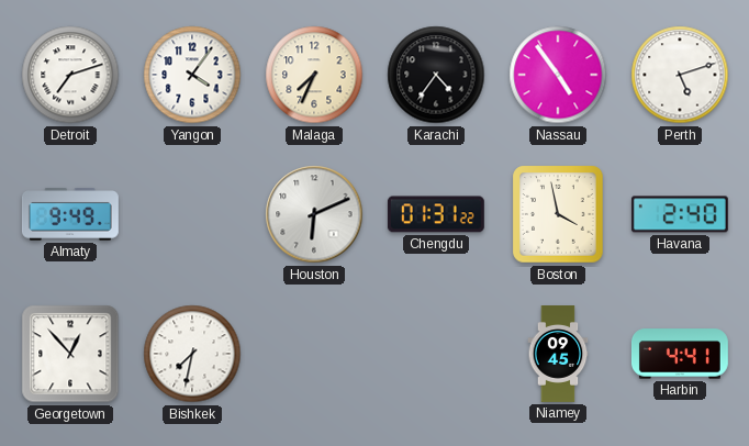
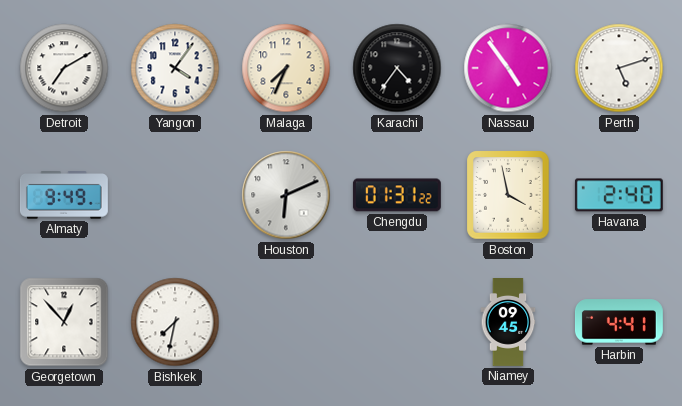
Detroit: 7:12 -> 7:10
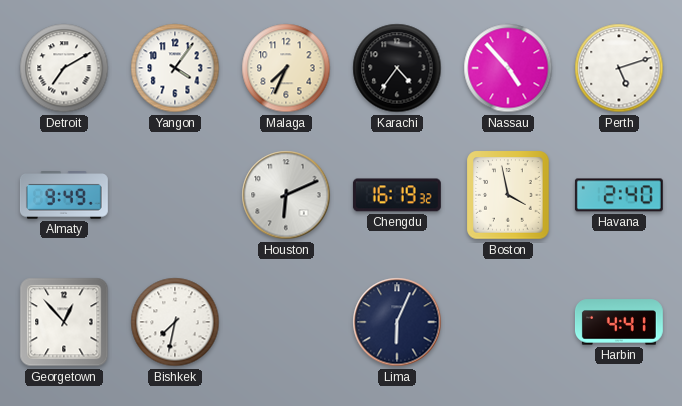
Nassau: 4:54 -> 4:53
Chengdu: 01:31 -> 16:19
Lima: none -> 6:04
Niamey: 09:45 -> none
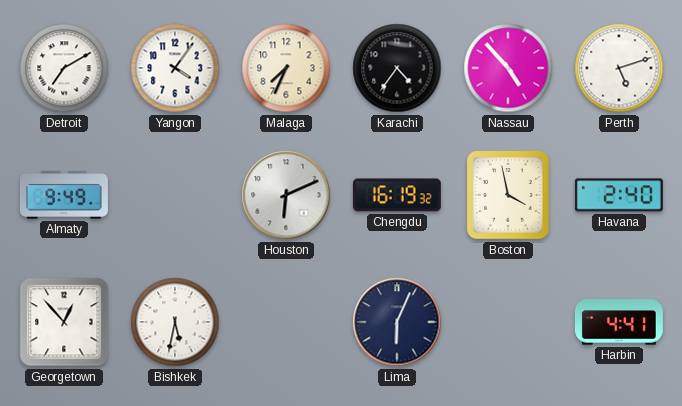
Bishkek: 7:32 -> 5:32
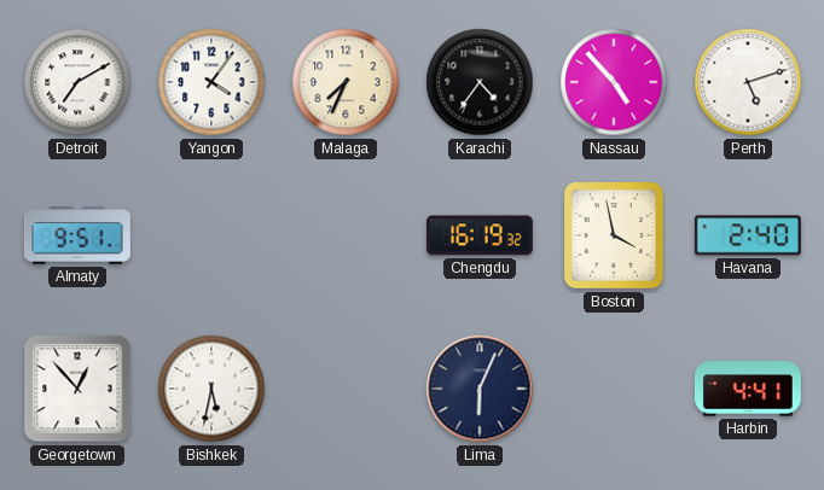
Almaty: 9:49 -> 9:51
Houston: 6:11 -> none
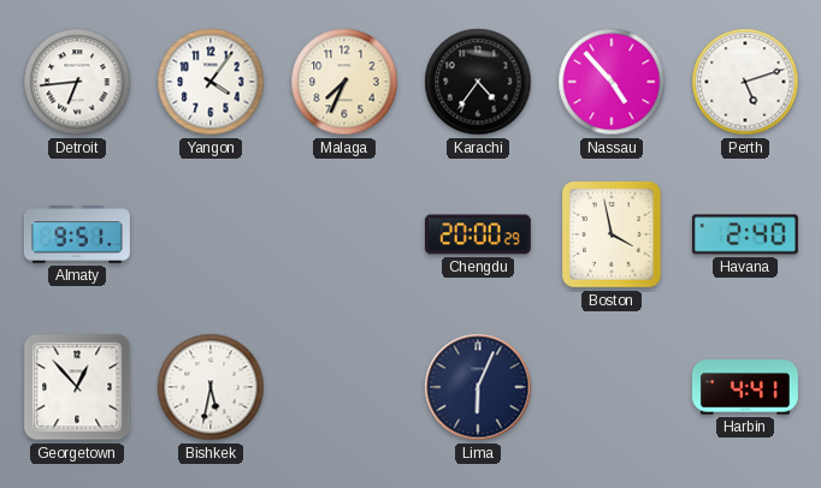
Detroit: 7:10 -> 6:44
Chengdu: 16:19 -> 20:00
